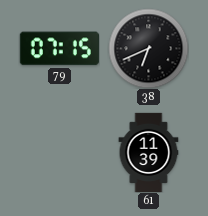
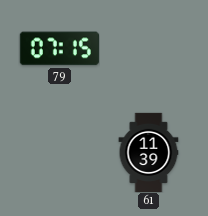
38: 6:41 -> none
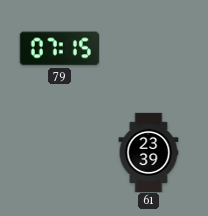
61: 11:39 -> 23:39
